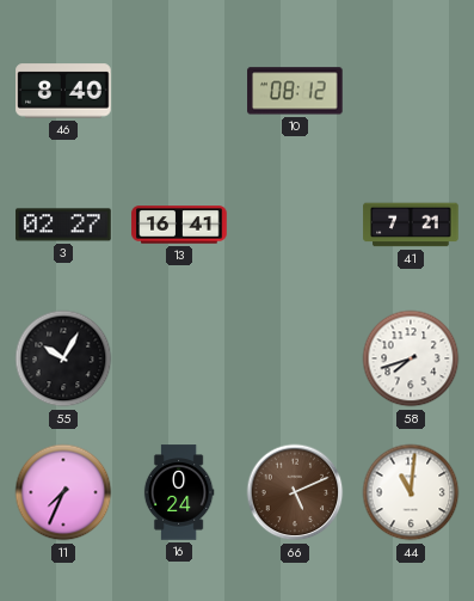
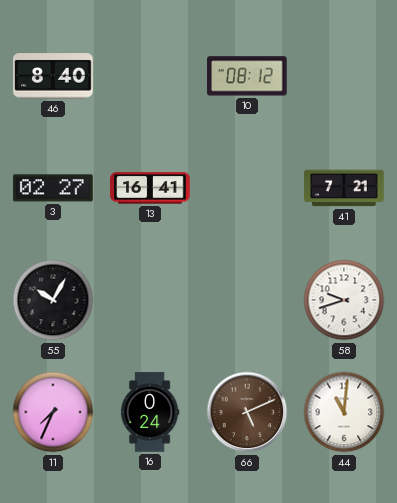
58: 7:42 -> 9:42
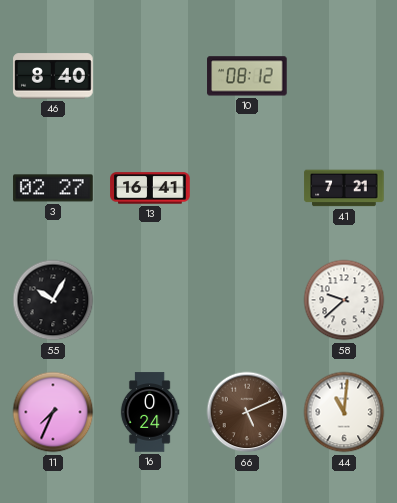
58: 9:42 -> 9:38
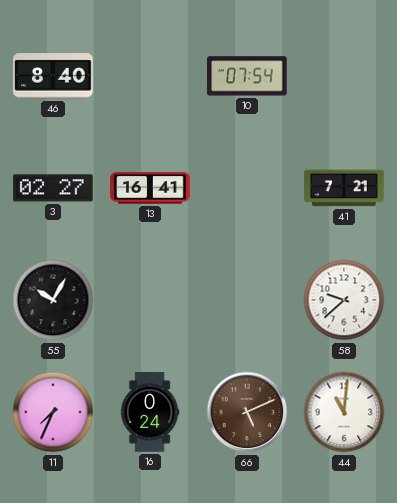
10: 08:12 -> 07:54
